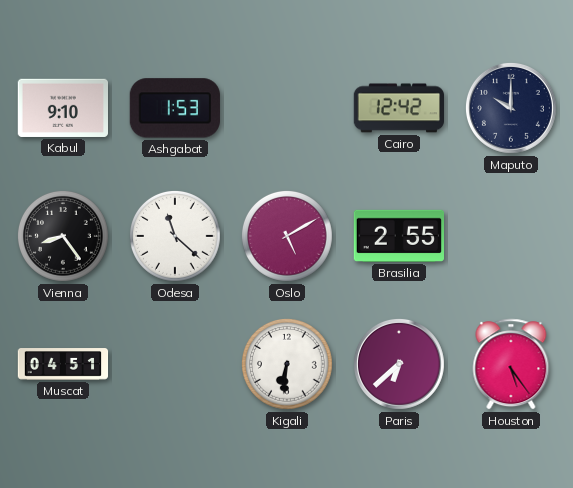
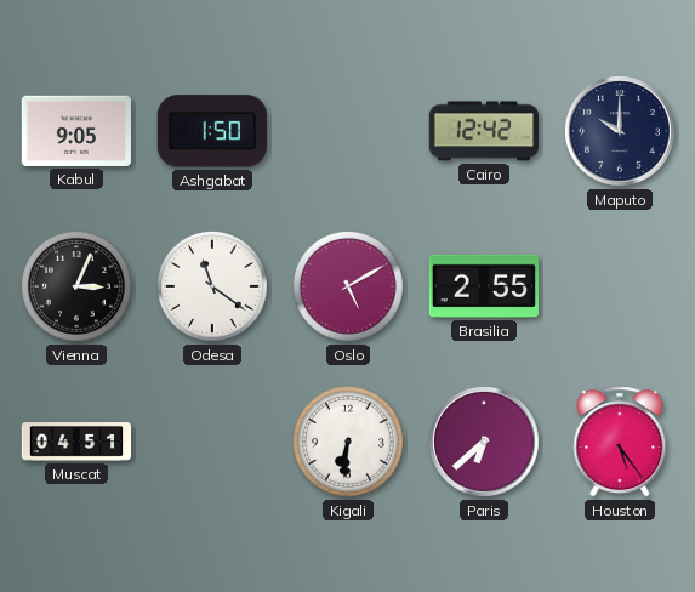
Kabul: 9:10 -> 9:05
Ashgabat: 1:53 -> 1:50
Vienna: 8:24 -> 3:04
Odesa: 11:22 -> 11:21
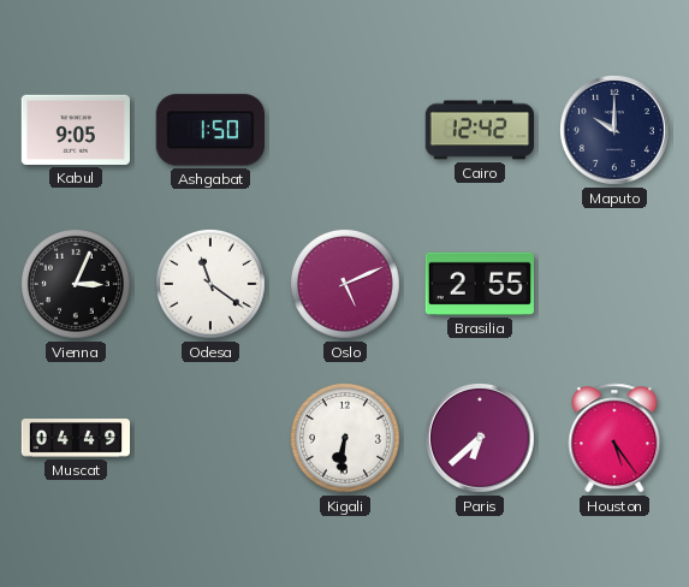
Oslo: 5:10 -> 5:11
Muscat: 04:51 -> 04:49
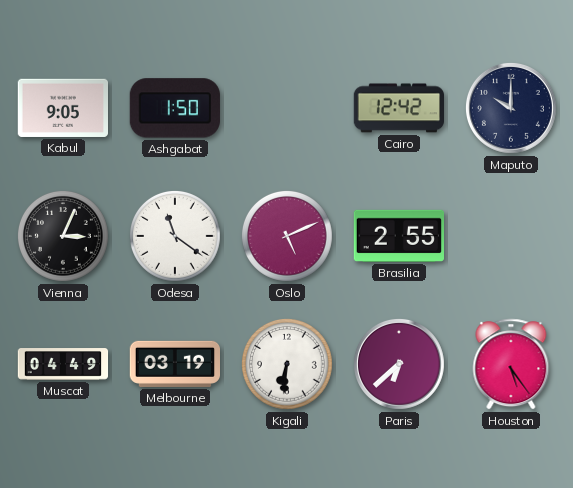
Melbourne: none -> 03:19
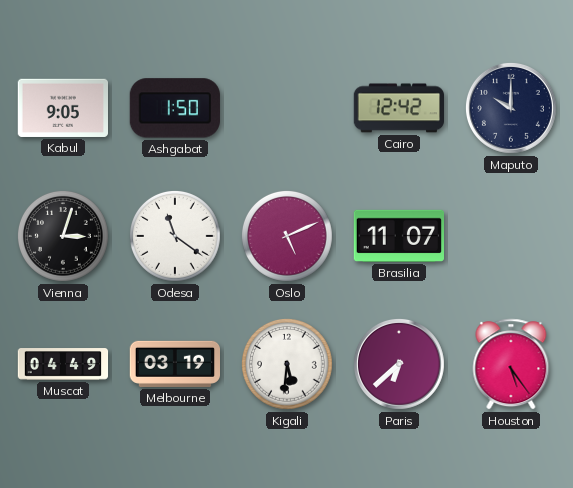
Vienna: 3:04 -> 3:03
Brasilia: 2:55 -> 11:07
Kigali: 6:31 -> 5:31
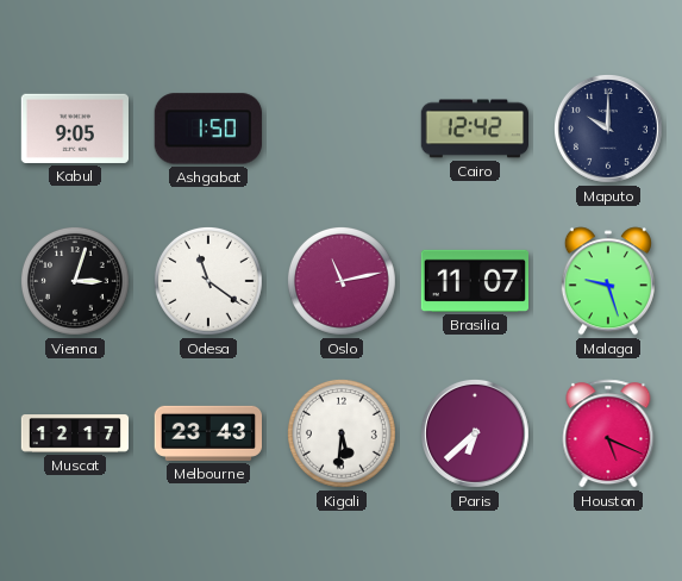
Oslo: 5:11 -> 11:13
Malaga: none -> 9:27
Muscat: 04:49 -> 12:17
Melbourne: 03:19 -> 23:43
Houston: 5:24 -> 5:19
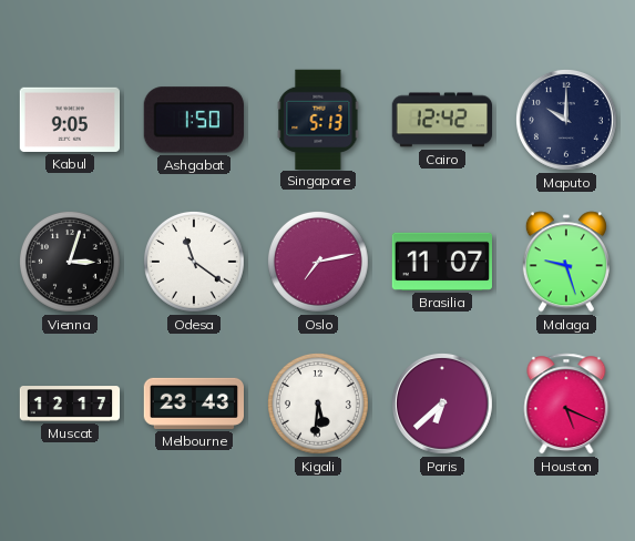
Singapore: none -> 5:13
Oslo: 11:13 -> 7:13
